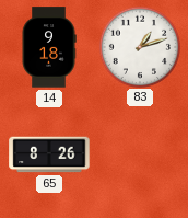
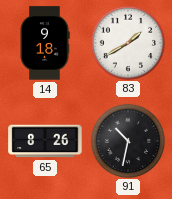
83: 1:12 -> 1:40
91: none -> 10:32
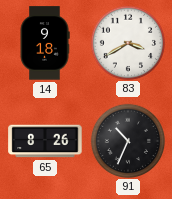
83: 1:40 -> 3:40
91: 10:32 -> 10:34
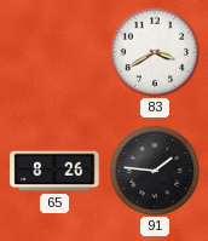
14: 9:18 -> none
91: 10:34 -> 1:46
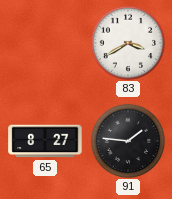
65: 8:26 -> 8:27
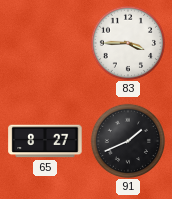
83: 3:40 -> 3:45
91: 1:46 -> 1:41
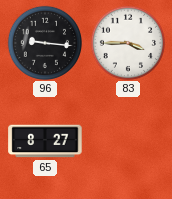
96: none -> 9:16
91: 1:41 -> none
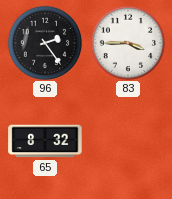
96: 9:16 -> 2:24
65: 8:27 -> 8:32
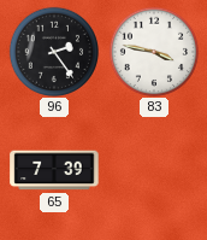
83: 3:45 -> 3:47
65: 8:32 -> 7:39
